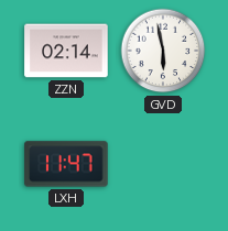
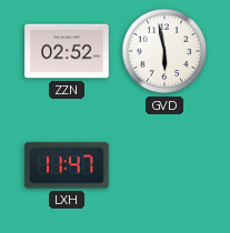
ZZN: 02:14 -> 02:52
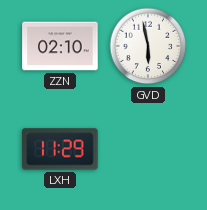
ZZN: 02:52 -> 02:10
LXH: 11:47 -> 11:29
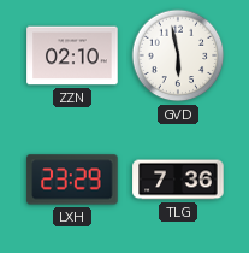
LXH: 11:29 -> 23:29
TLG: none -> 7:36
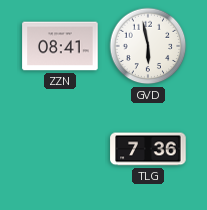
ZZN: 02:10 -> 08:41
LXH: 23:29 -> none
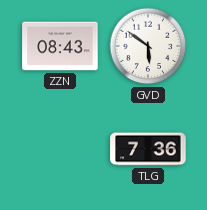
ZZN: 08:41 -> 08:43
GVD: 5:58 -> 5:51
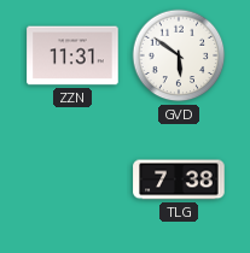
ZZN: 08:43 -> 11:31
TLG: 7:36 -> 7:38
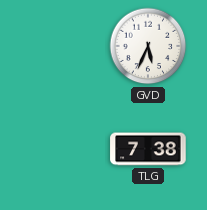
ZZN: 11:31 -> none
GVD: 5:51 -> 5:34
